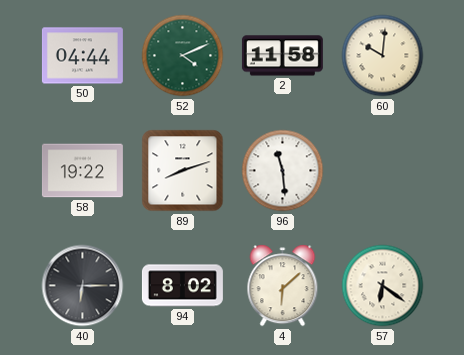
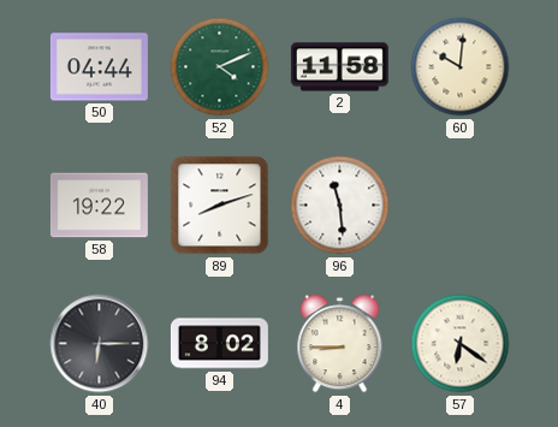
4: 6:08 -> 8:45
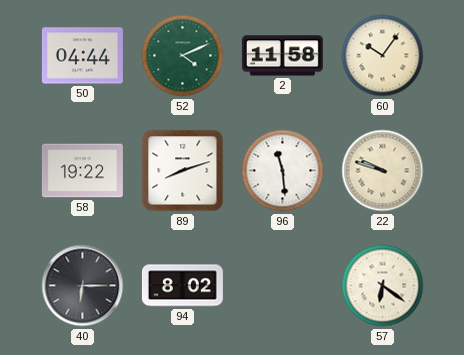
60: 10:01 -> 10:06
22: none -> 9:48
4: 8:45 -> none
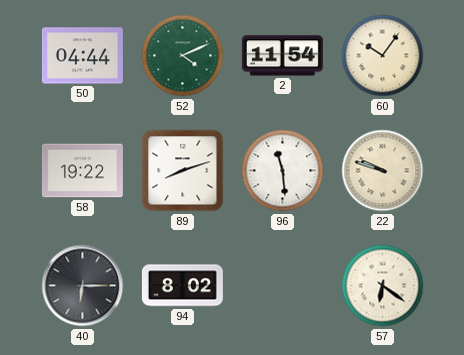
2: 11:58 -> 11:54
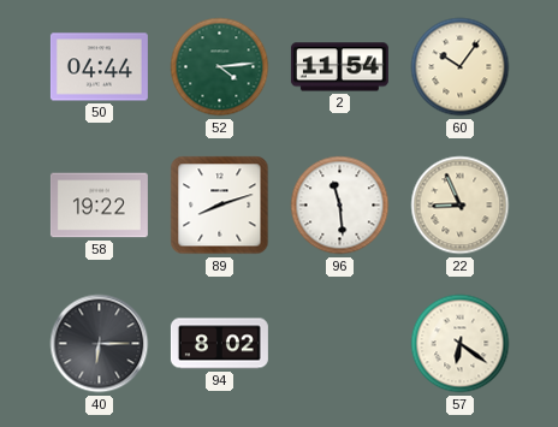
52: 4:11 -> 4:14
22: 9:48 -> 8:56
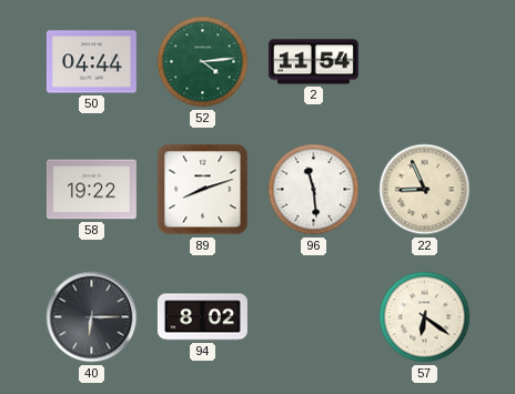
60: 10:06 -> none
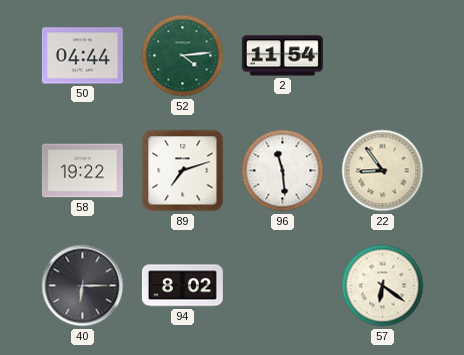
89: 8:12 -> 7:12
22: 8:56 -> 8:54
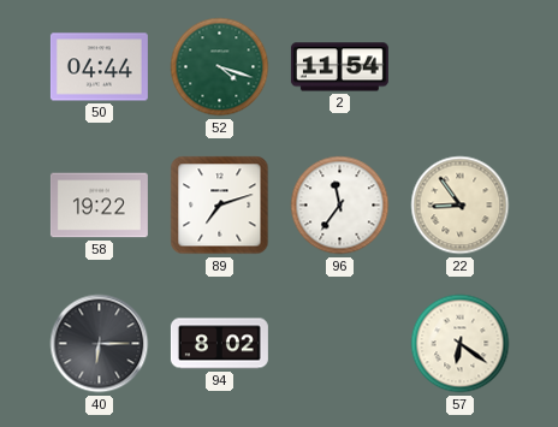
52: 4:14 -> 4:18
96: 11:29 -> 11:36
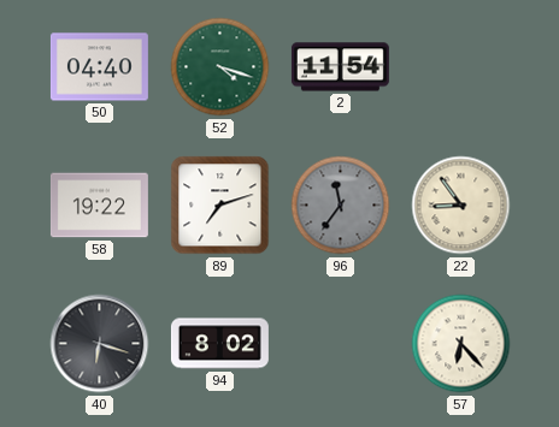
50: 04:44 -> 04:40
96 dial: white -> grey
40: 6:15 -> 6:18
57: 6:21 -> 6:23
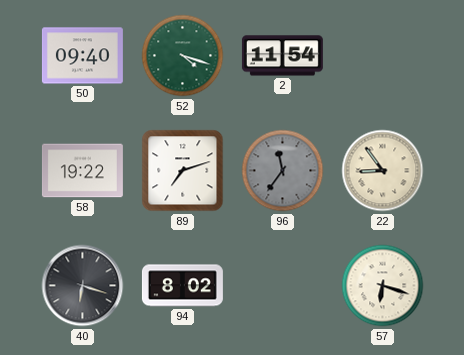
50: 04:40 -> 09:40
57: 6:23 -> 6:18
